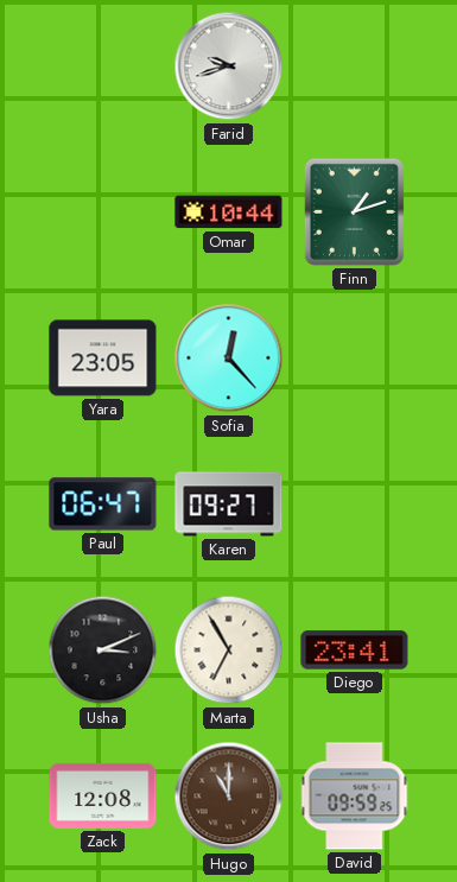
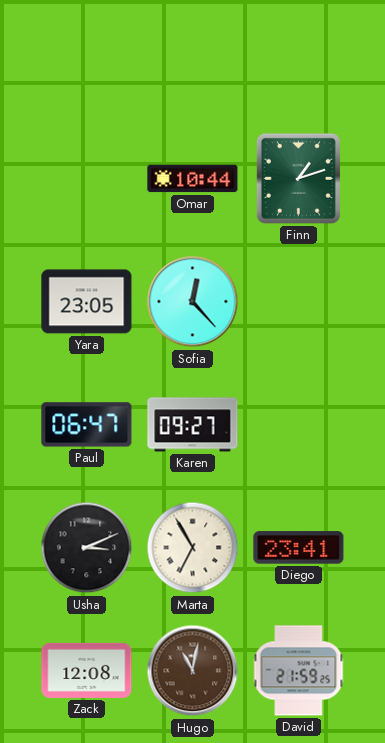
Farid: 9:42 -> none
Hugo: 11:00 -> 11:02
David: 09:59 -> 21:59
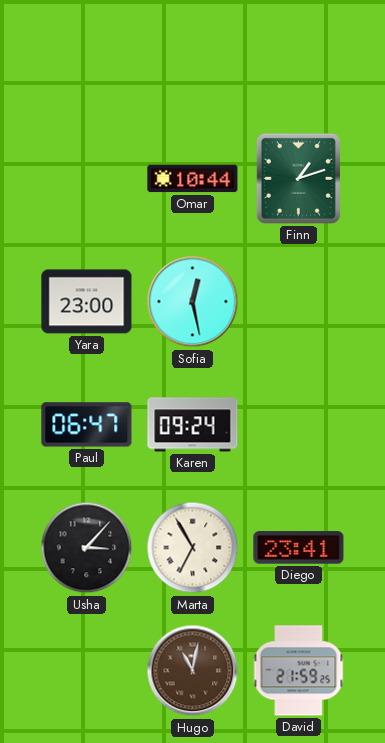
Yara: 23:05 -> 23:00
Sofia: 12:23 -> 12:28
Karen: 09:27 -> 09:24
Usha: 3:11 -> 3:07
Zack: 12:08 -> none
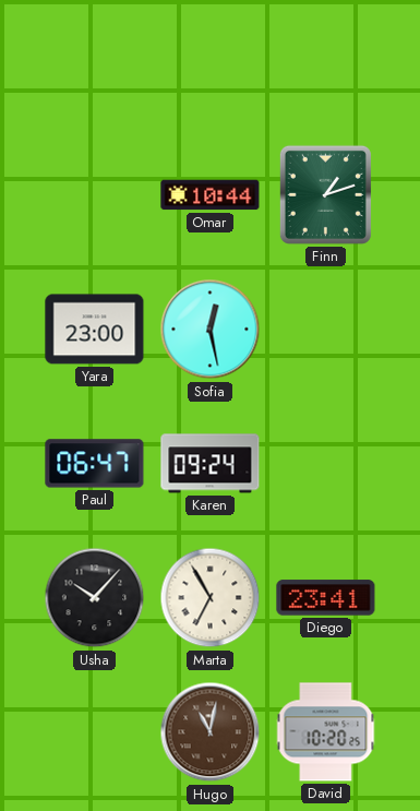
Usha: 3:07 -> 10:07
David: 21:59 -> 10:20
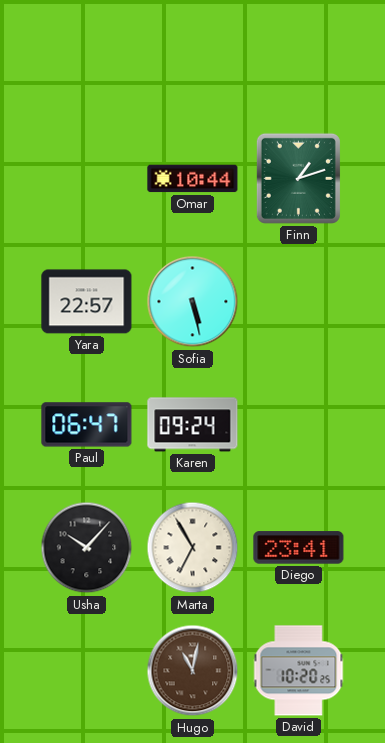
Yara: 23:00 -> 22:57
Sofia: 12:28 -> 5:28
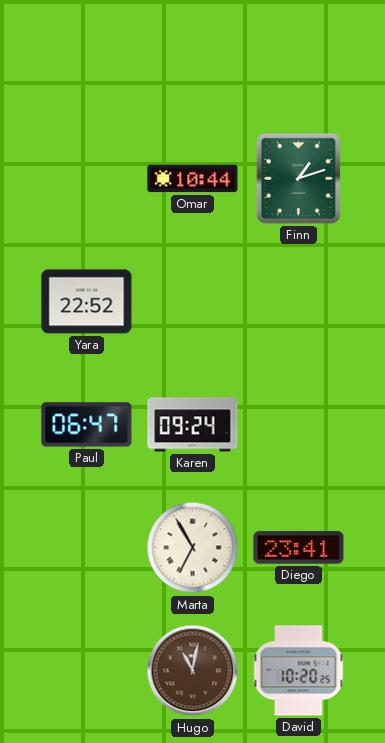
Yara: 22:57 -> 22:52
Sofia: 5:28 -> none
Usha: 10:07 -> none
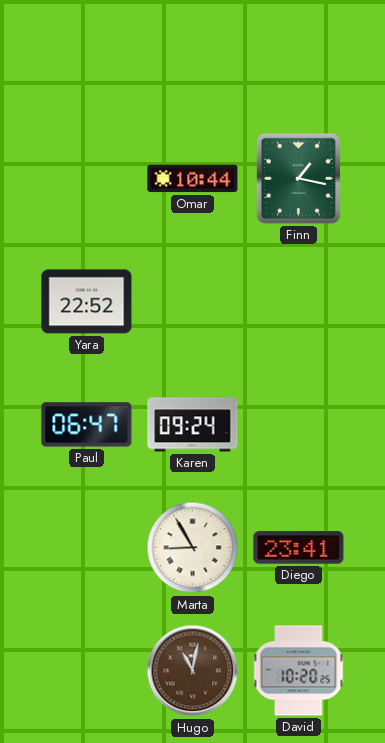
Finn: 1:12 -> 1:17
Marta: 6:55 -> 8:55
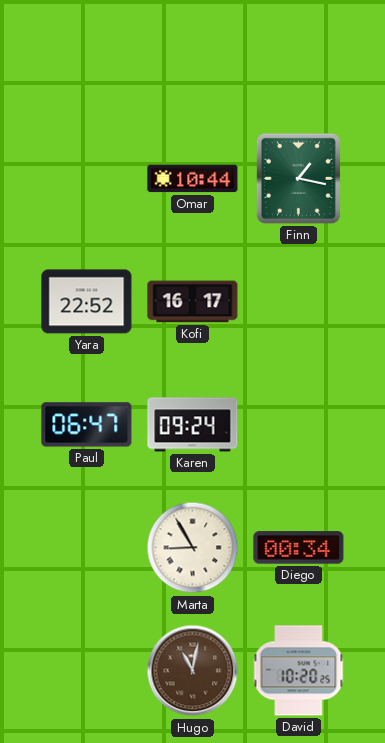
Kofi: none -> 16:17
Diego: 23:41 -> 00:34
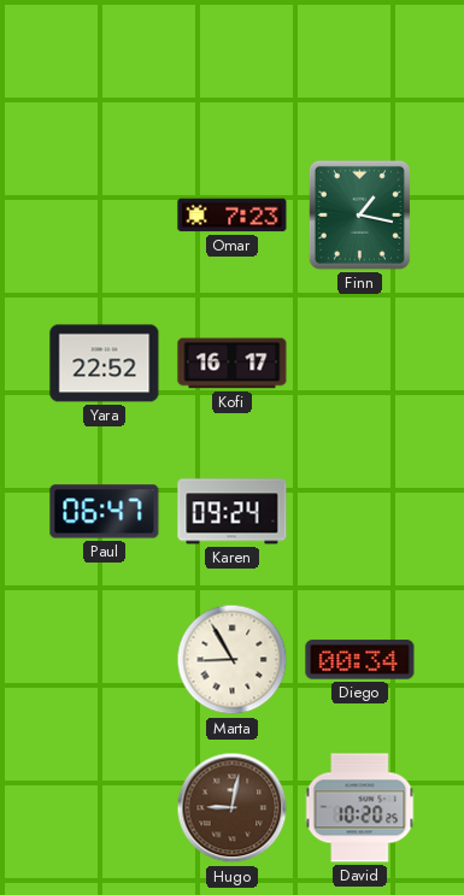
Omar: 10:44 -> 7:23
Hugo: 11:02 -> 9:02
